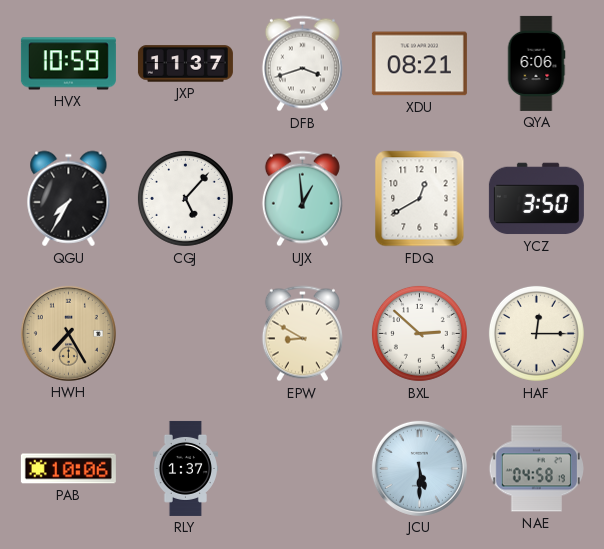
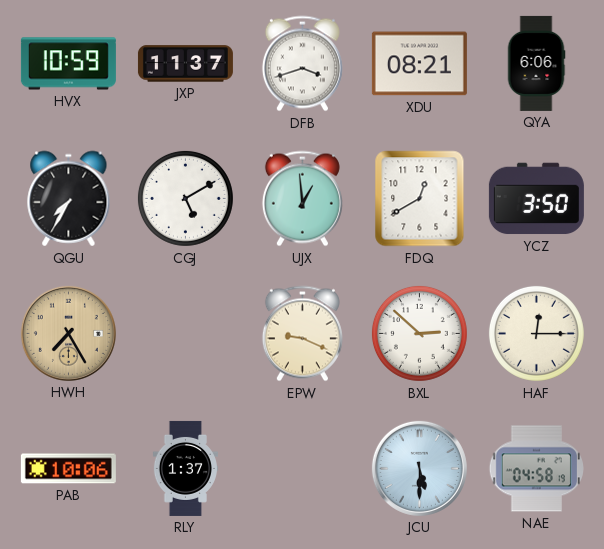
CGJ: 5:07 -> 5:10
EPW: 8:50 -> 9:19
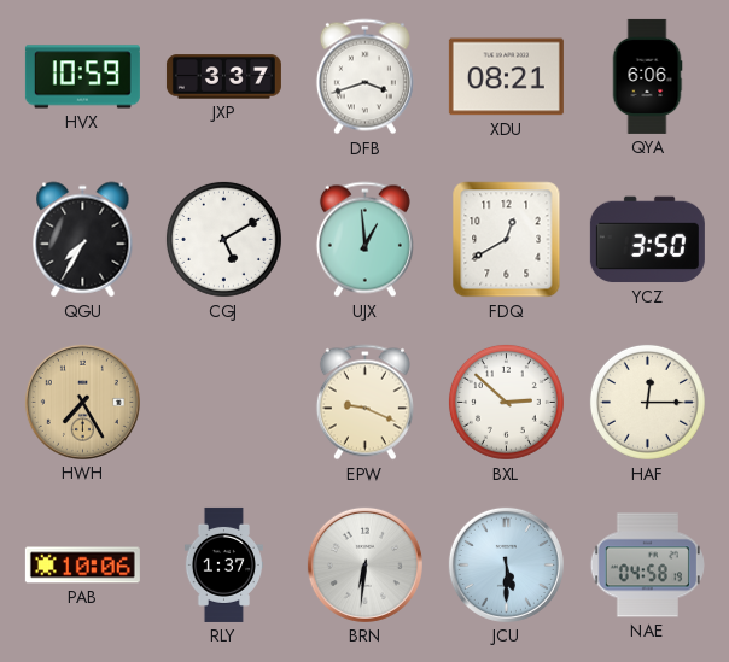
JXP: 11:37 -> 3:37
BRN: none -> 6:31
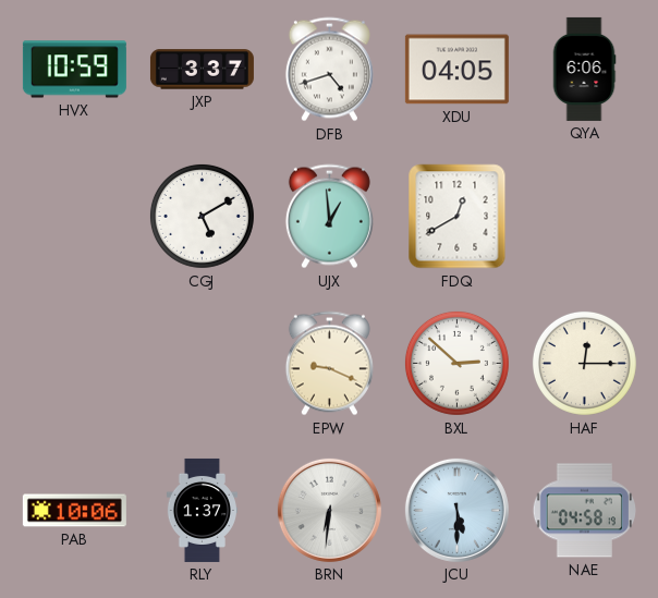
DFB: 3:42 -> 4:42
XDU: 08:21 -> 04:05
QGU: 7:35 -> none
YCZ: 3:50 -> none
HWH: 7:25 -> none
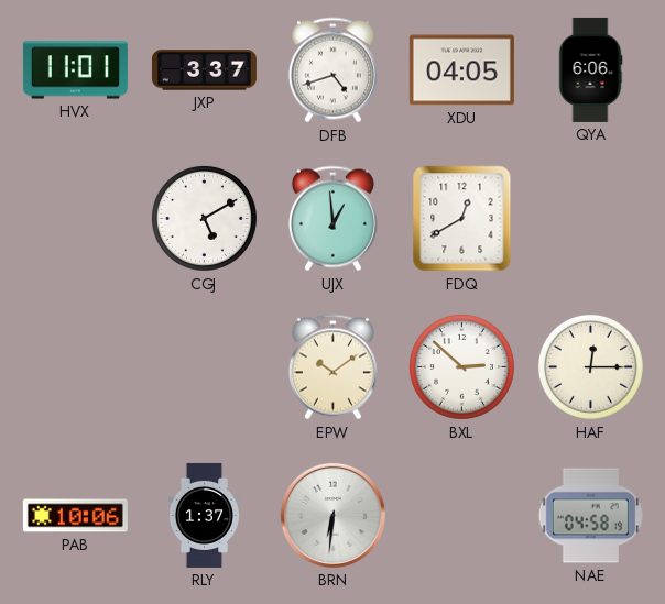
HVX: 10:59 -> 11:01
EPW: 9:19 -> 10:09
JCU: 5:30 -> none
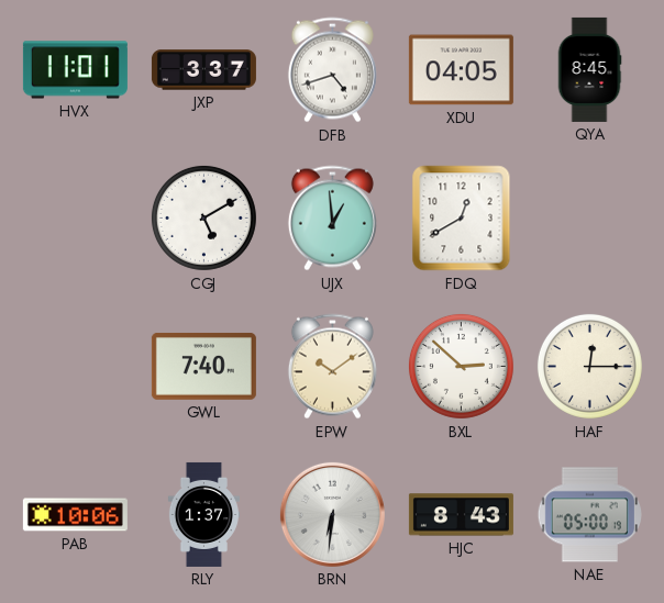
QYA: 6:06 -> 8:45
GWL: none -> 7:40
HJC: none -> 8:43
NAE: 04:58 -> 05:00
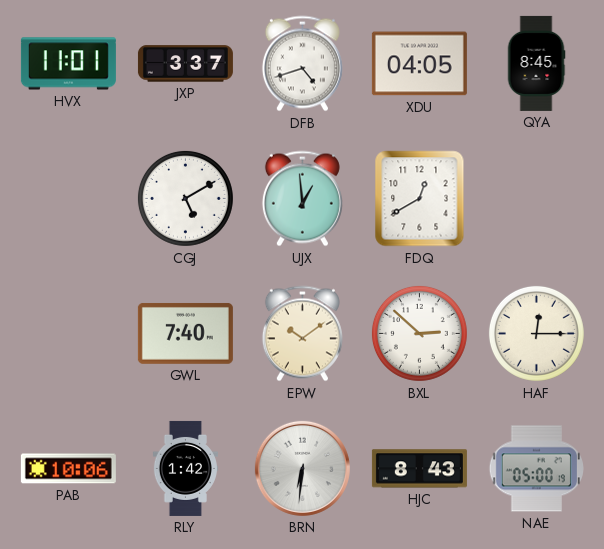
RLY: 1:37 -> 1:42
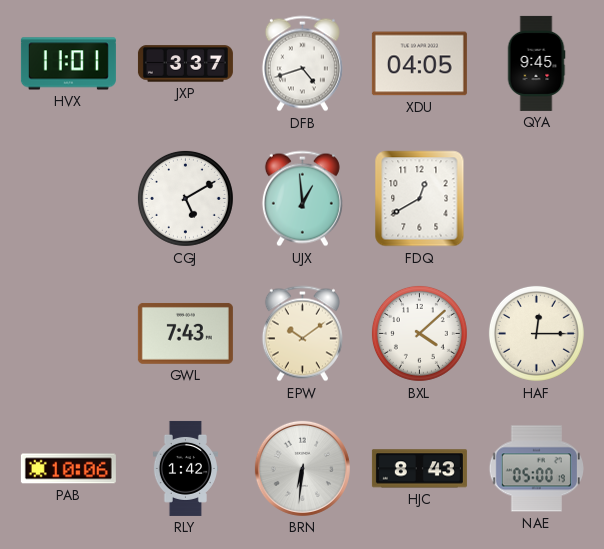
QYA: 8:45 -> 9:45
GWL: 7:40 -> 7:43
BXL: 2:52 -> 4:08
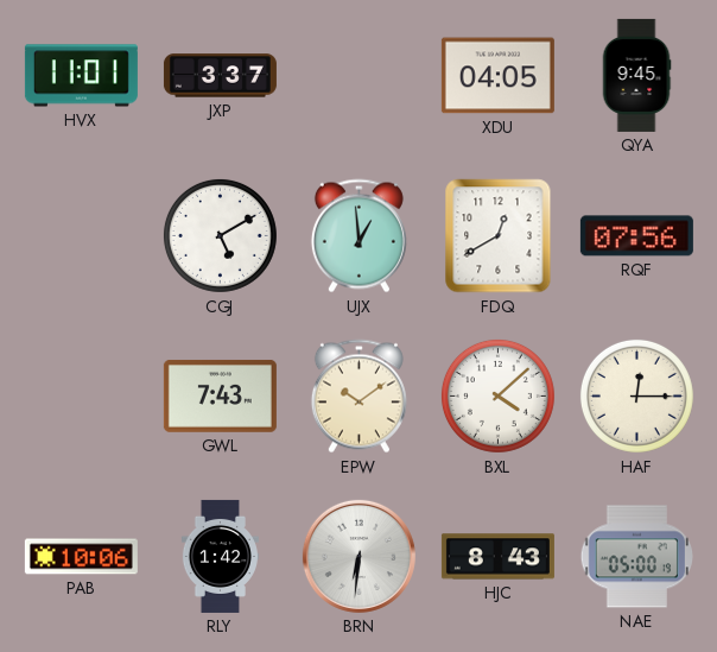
DFB: 4:42 -> none
RQF: none -> 07:56
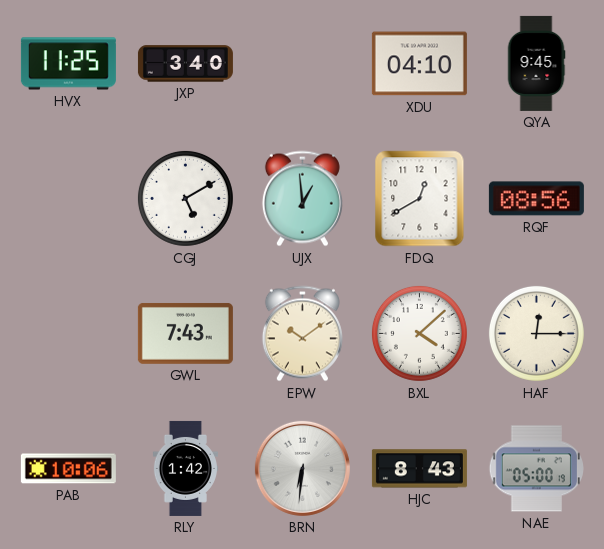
HVX: 11:01 -> 11:25
JXP: 3:37 -> 3:40
XDU: 04:05 -> 04:10
RQF: 07:56 -> 08:56
